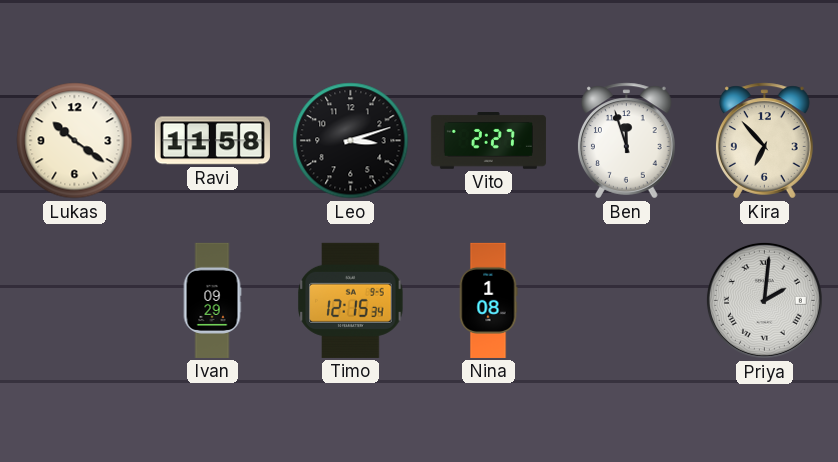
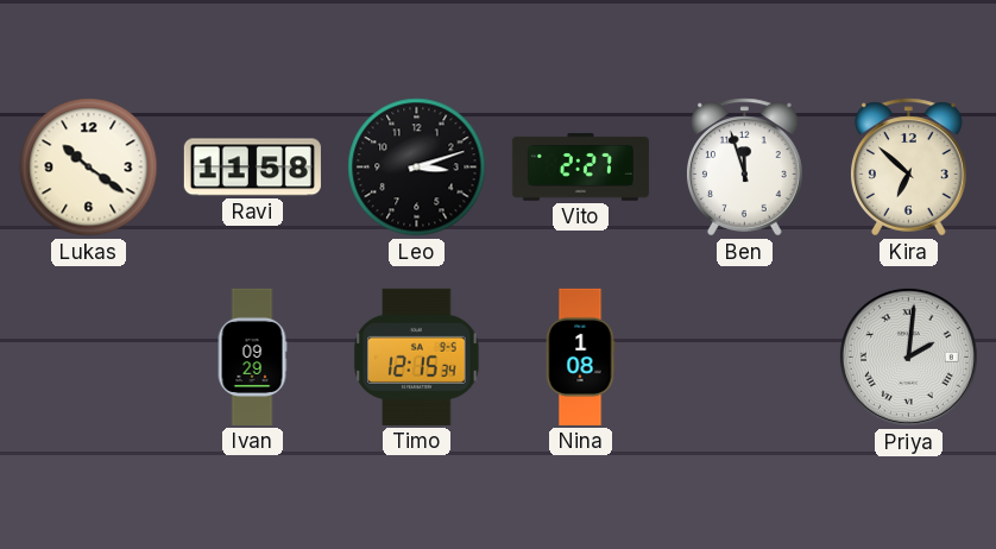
Kira: 6:53 -> 6:52
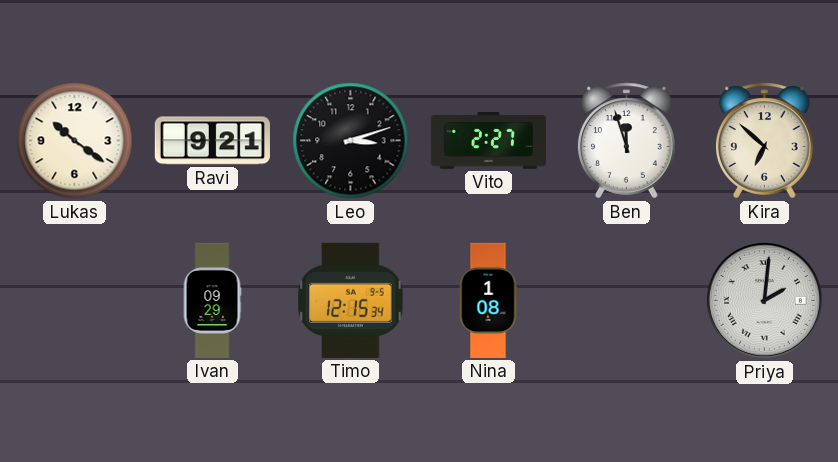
Ravi: 11:58 -> 9:21
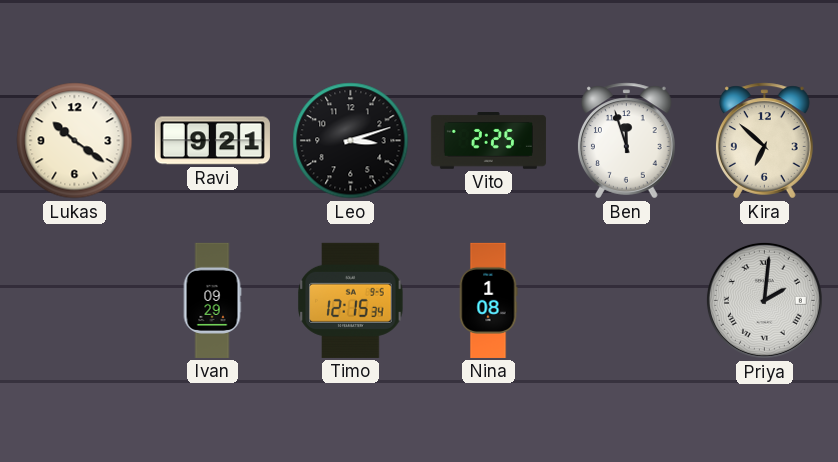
Vito: 2:27 -> 2:25
